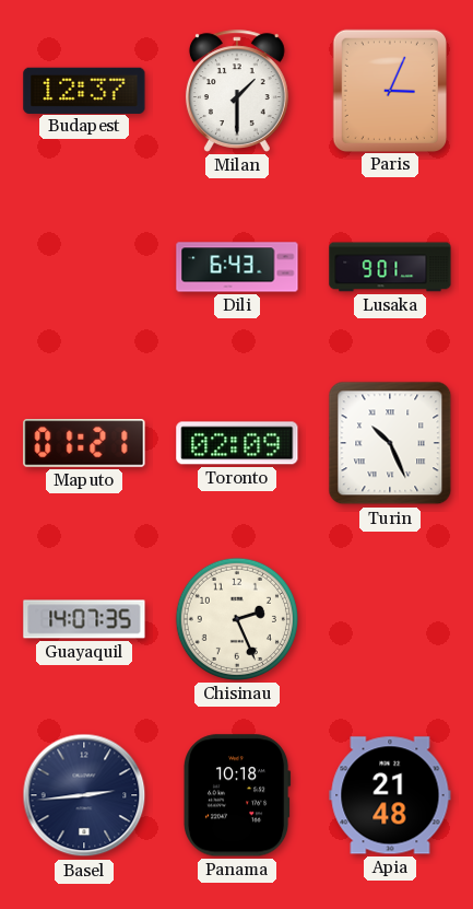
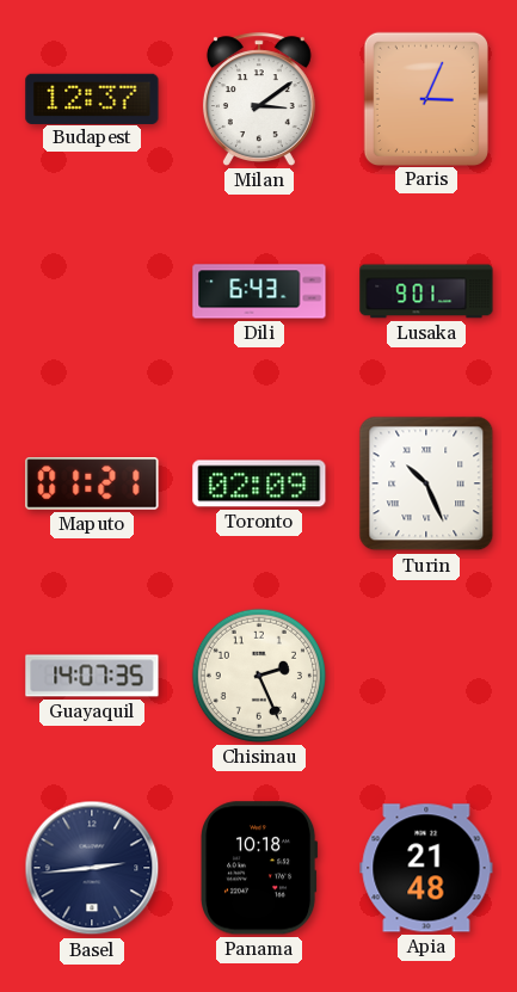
Milan: 1:30 -> 3:09
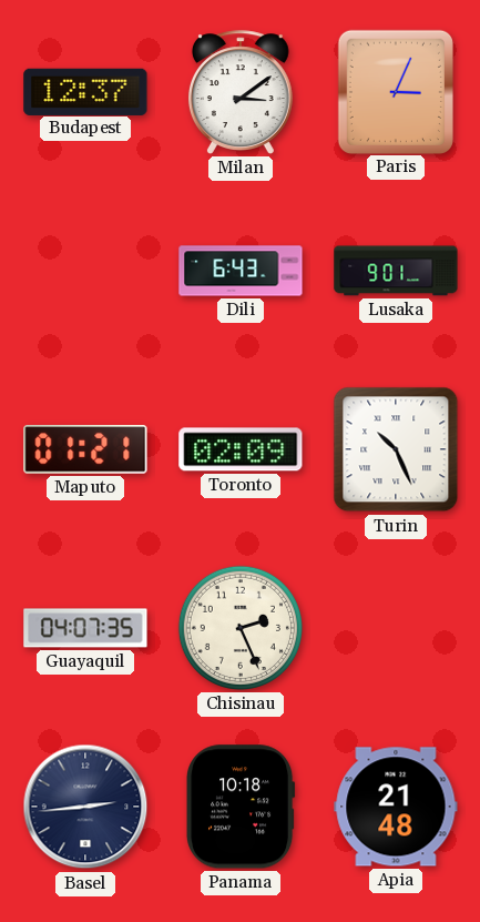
Guayaquil: 14:07 -> 04:07
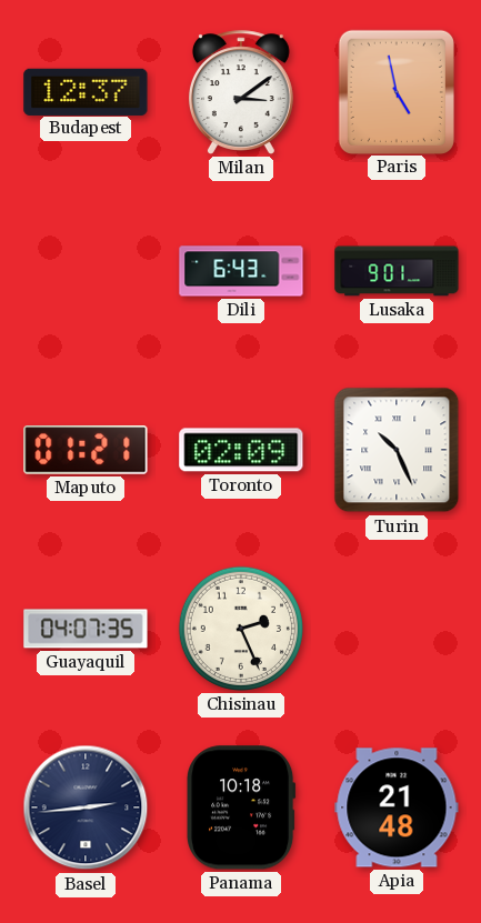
Paris: 3:04 -> 4:58
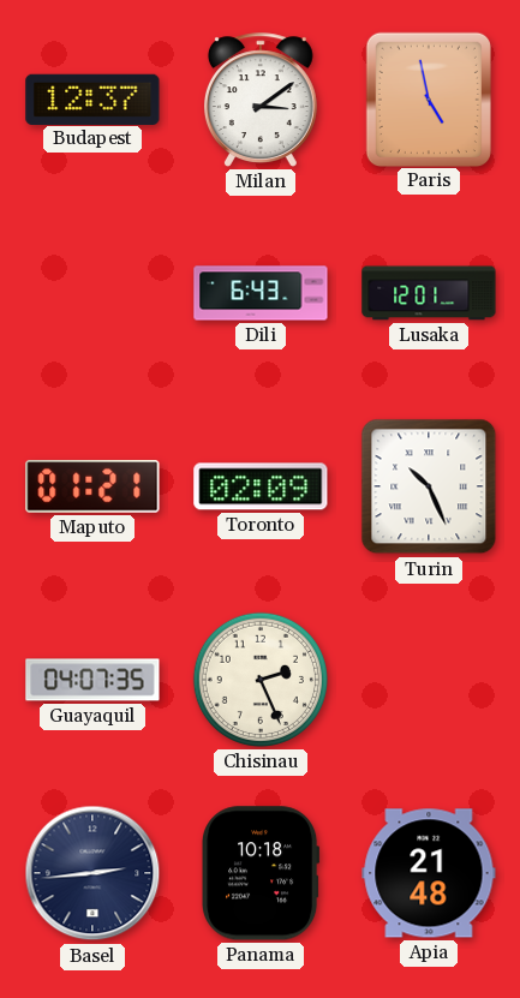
Lusaka: 9:01 -> 12:01
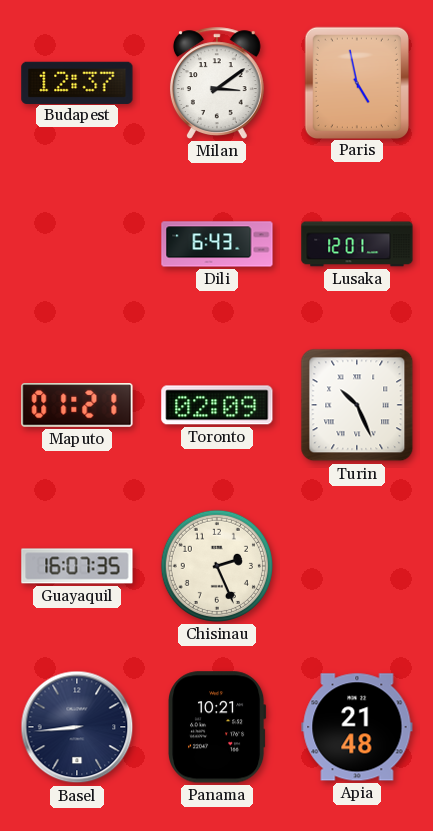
Guayaquil: 04:07 -> 16:07
Basel: 2:44 -> 8:44
Panama: 10:18 -> 10:21
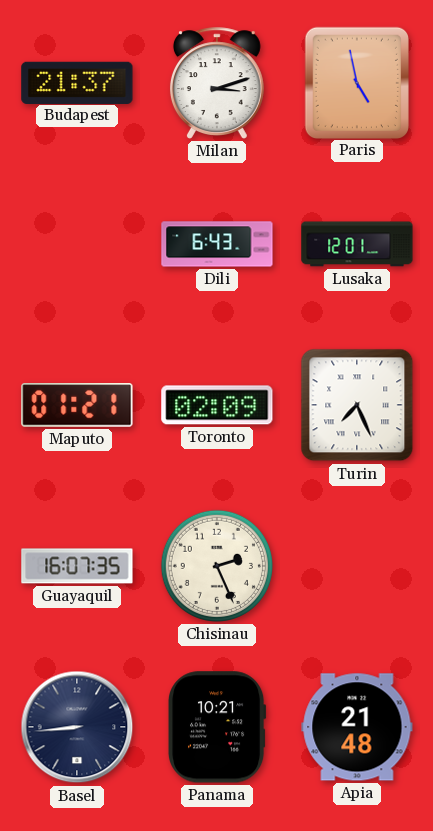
Budapest: 12:37 -> 21:37
Milan: 3:09 -> 3:12
Turin: 10:26 -> 7:26
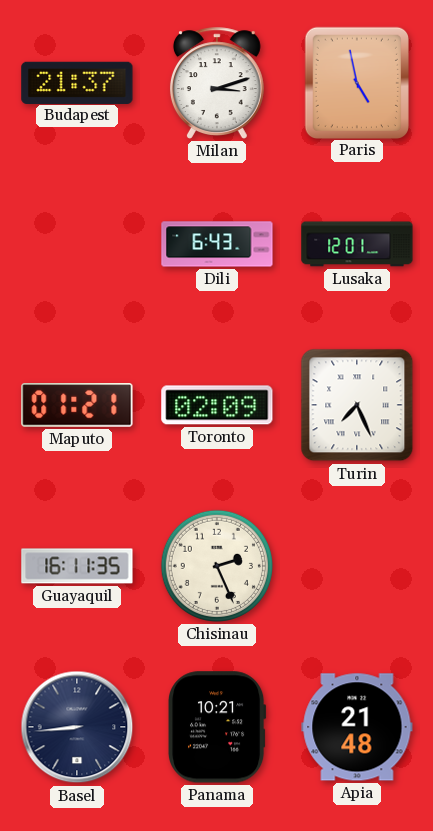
Guayaquil: 16:07 -> 16:11
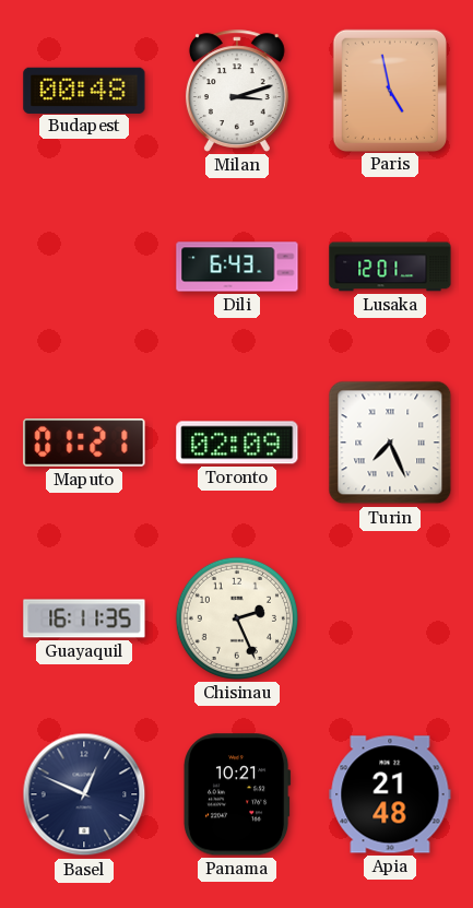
Budapest: 21:37 -> 00:48
Basel: 8:44 -> 12:49
